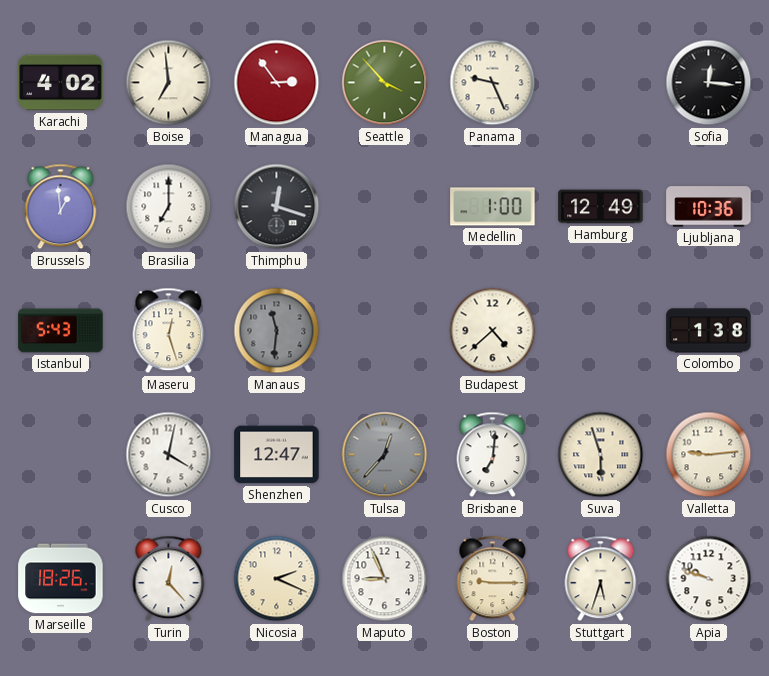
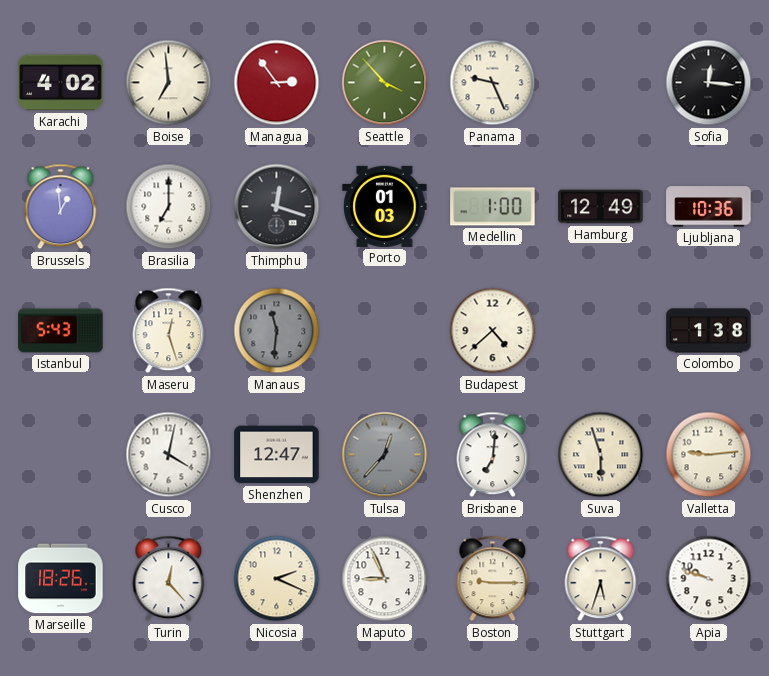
Porto: none -> 01:03
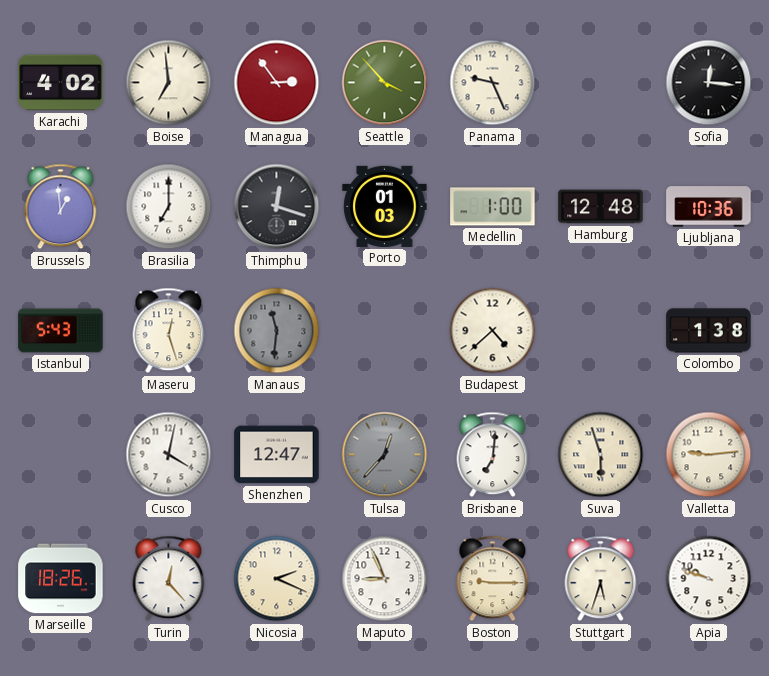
Hamburg: 12:49 -> 12:48
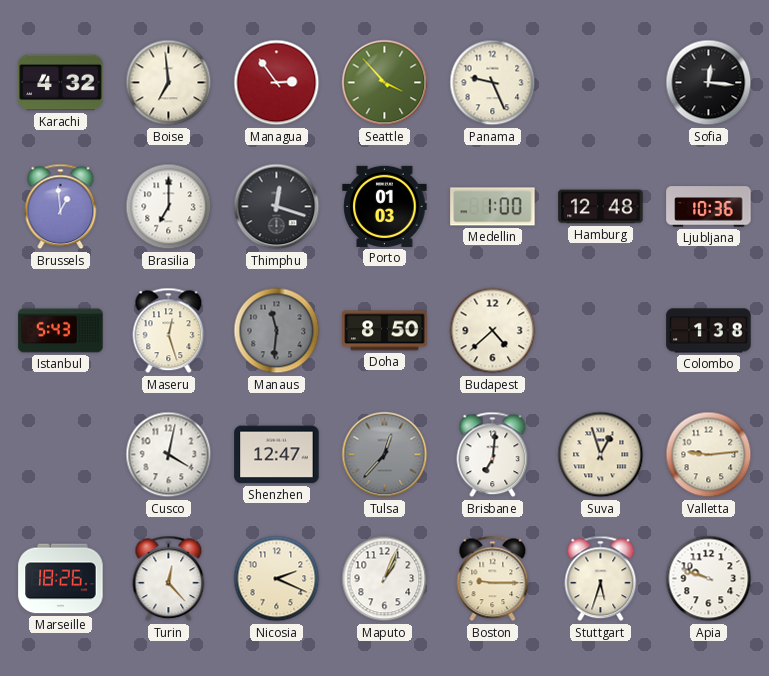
Karachi: 4:02 -> 4:32
Doha: none -> 8:50
Suva: 5:57 -> 12:57
Maputo: 8:56 -> 1:04
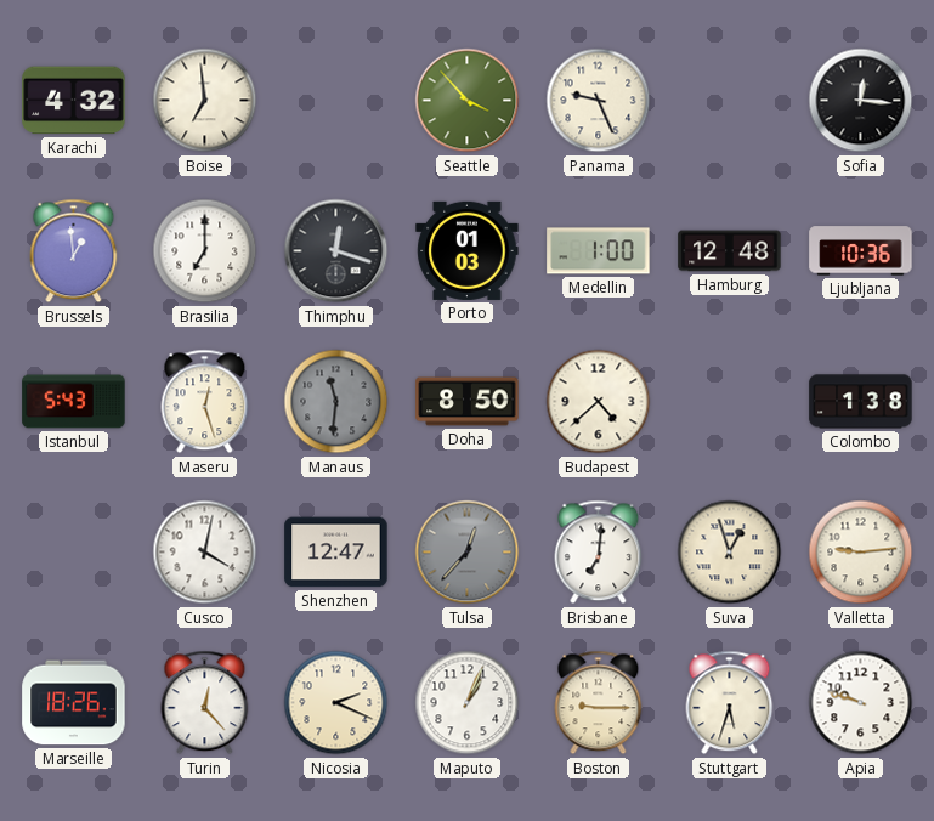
Managua: 2:54 -> none
